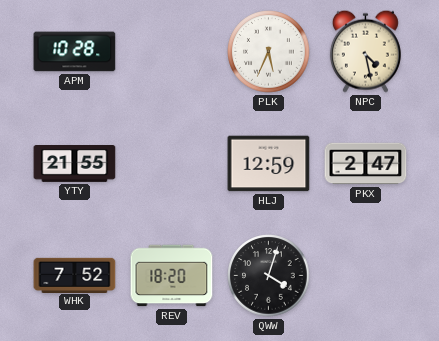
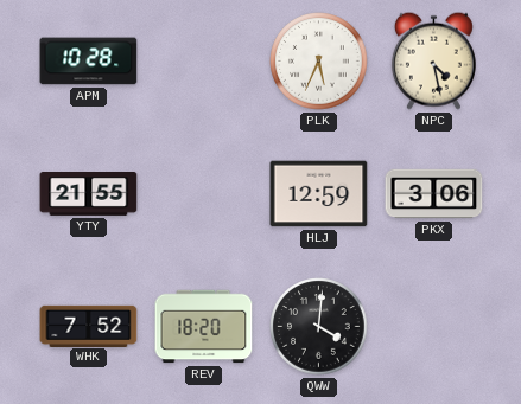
PKX: 2:47 -> 3:06
QWW: 4:03 -> 4:01
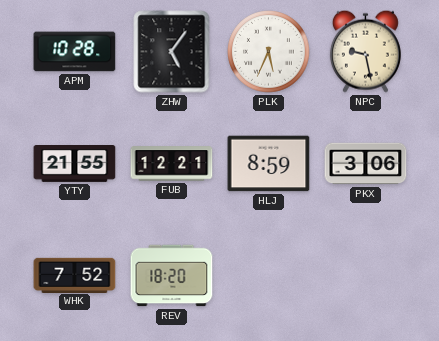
ZHW: none -> 5:06
NPC: 4:28 -> 9:28
FUB: none -> 12:21
HLJ: 12:59 -> 8:59
QWW: 4:01 -> none
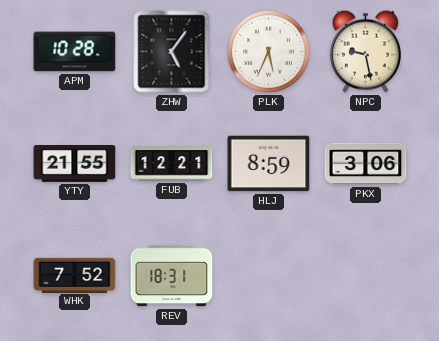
REV: 18:20 -> 18:31
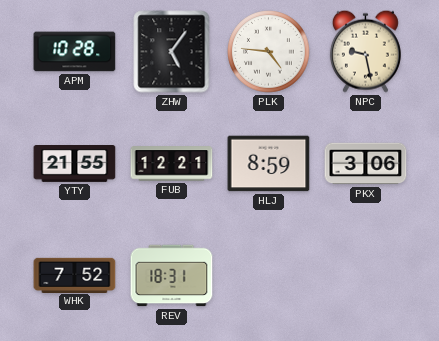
PLK: 5:34 -> 4:46
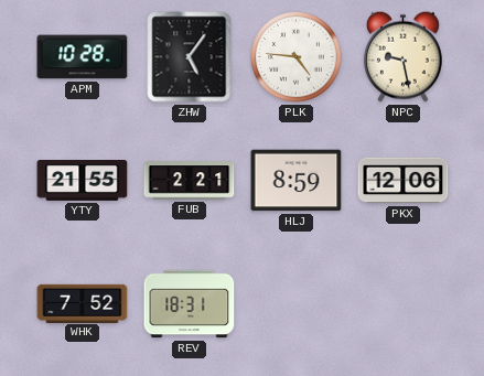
FUB: 12:21 -> 2:21
PKX: 3:06 -> 12:06
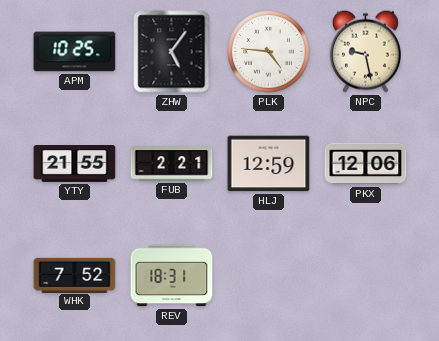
APM: 10:28 -> 10:25
HLJ: 8:59 -> 12:59
